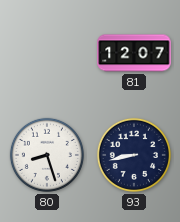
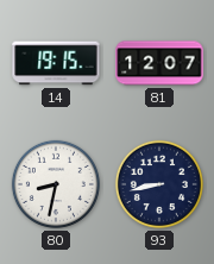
14: none -> 19:15
80: 8:27 -> 8:32
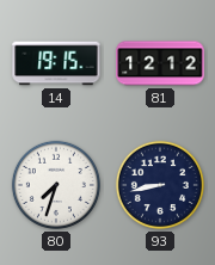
81: 12:07 -> 12:12
80: 8:32 -> 7:33
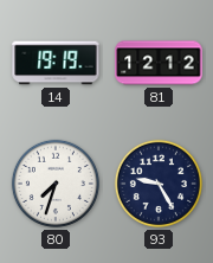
14: 19:15 -> 19:19
93: 8:43 -> 9:25
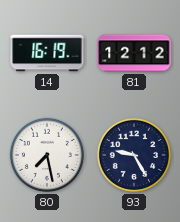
14: 19:19 -> 16:19
80: 7:33 -> 7:28
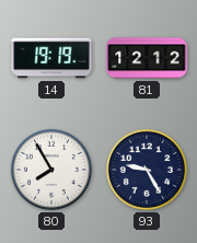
14: 16:19 -> 19:19
80: 7:28 -> 7:55
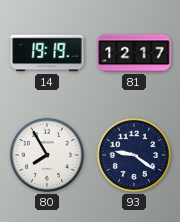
81: 12:12 -> 12:17
93: 9:25 -> 9:21
